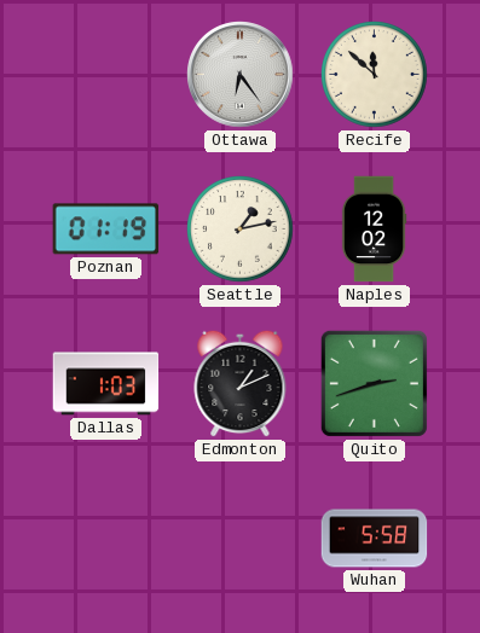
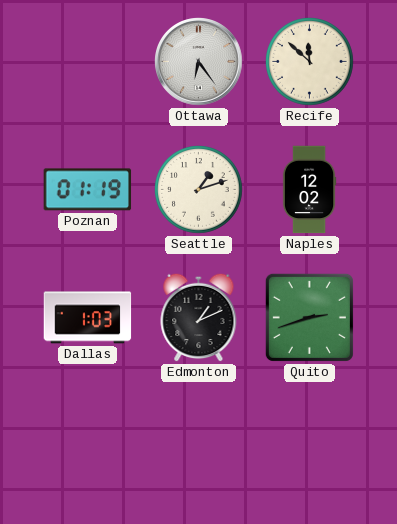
Seattle: 1:13 -> 1:12
Wuhan: 5:58 -> none
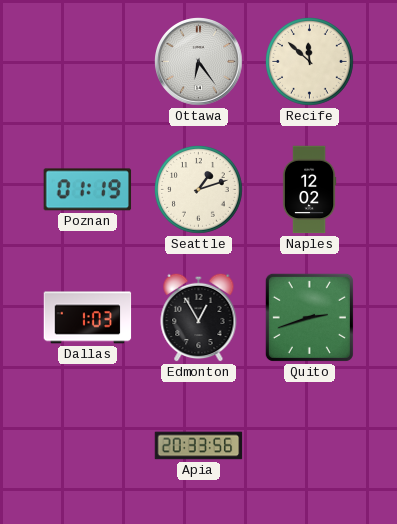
Edmonton: 1:11 -> 12:55
Apia: none -> 20:33
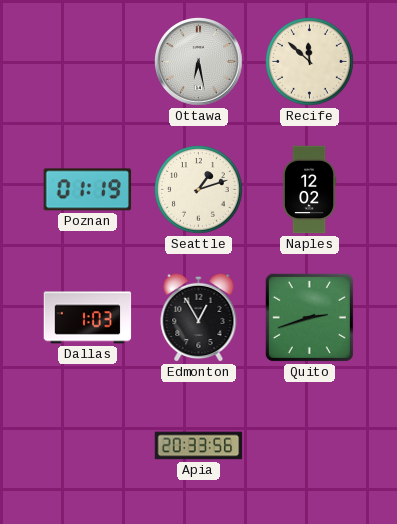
Ottawa: 6:24 -> 6:28
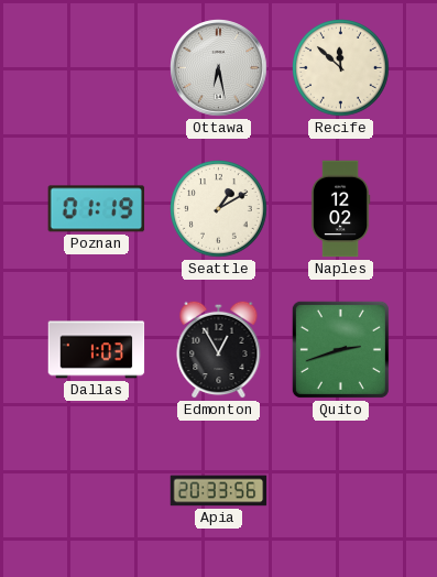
Seattle: 1:12 -> 1:10
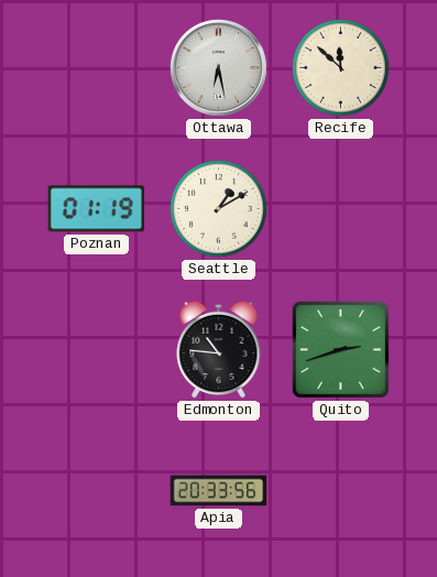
Naples: 12:02 -> none
Dallas: 1:03 -> none
Edmonton: 12:55 -> 10:46
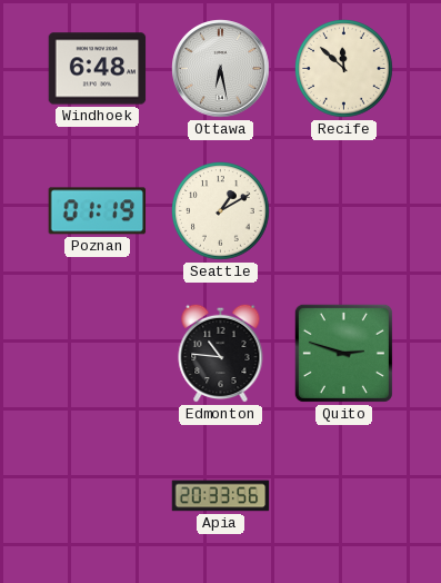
Windhoek: none -> 6:48
Quito: 2:42 -> 2:48
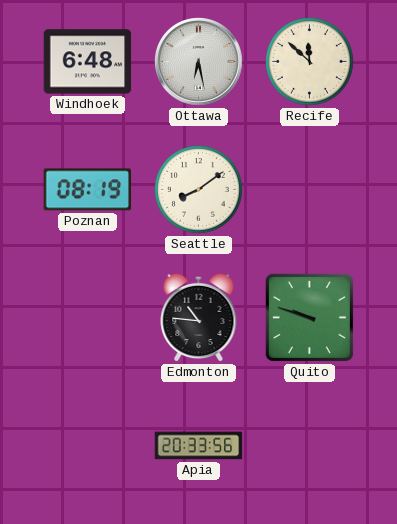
Poznan: 01:19 -> 08:19
Seattle: 1:10 -> 8:09
Quito: 2:48 -> 9:48
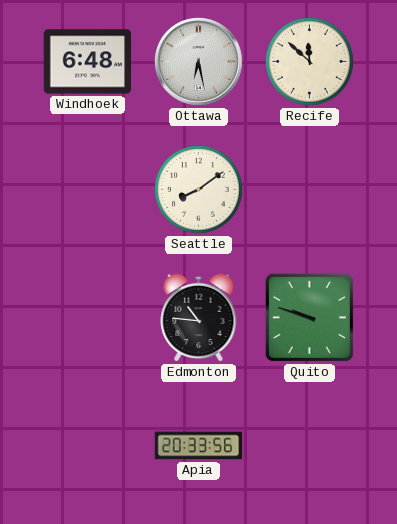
Poznan: 08:19 -> none
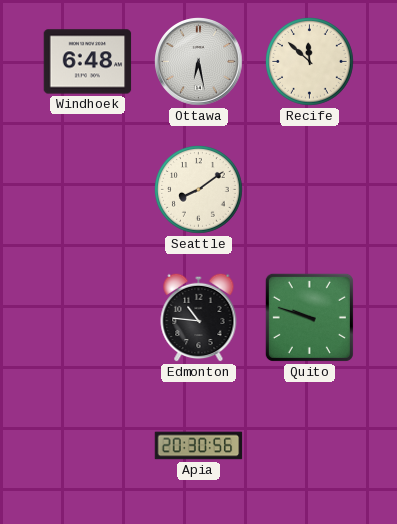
Apia: 20:33 -> 20:30
